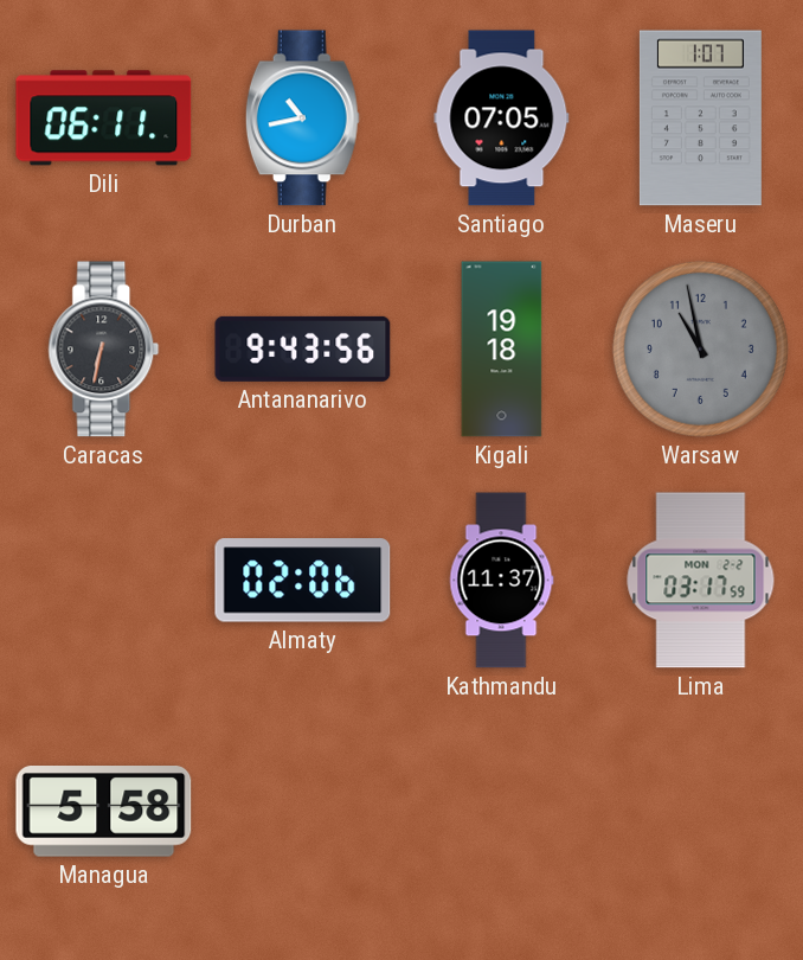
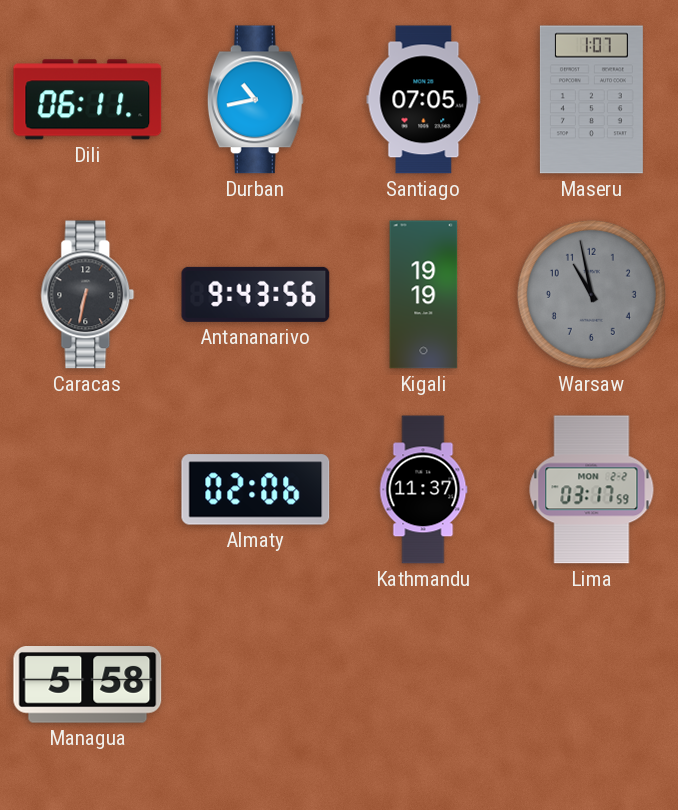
Kigali: 19:18 -> 19:19
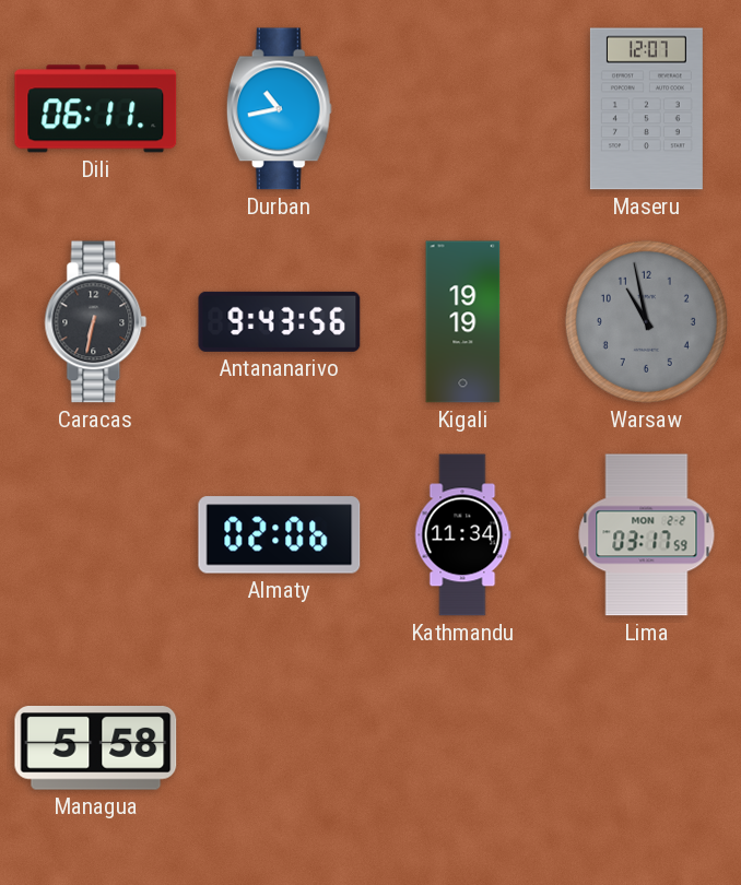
Santiago: 07:05 -> none
Maseru: 1:07 -> 12:07
Kathmandu: 11:37 -> 11:34
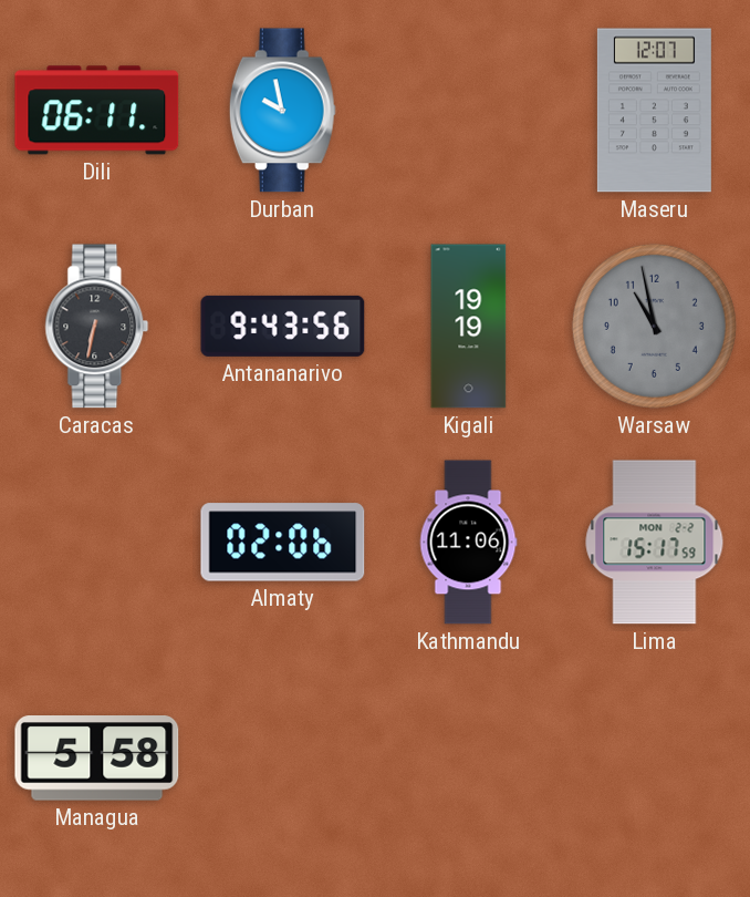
Durban: 10:43 -> 9:58
Kathmandu: 11:34 -> 11:06
Lima: 03:17 -> 15:17
